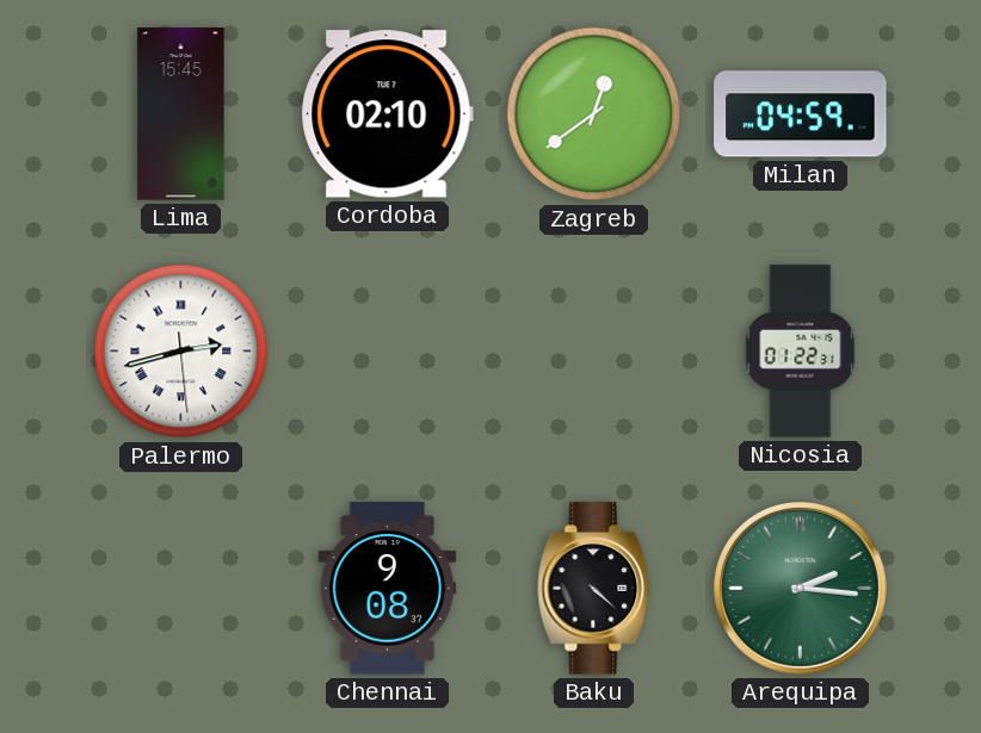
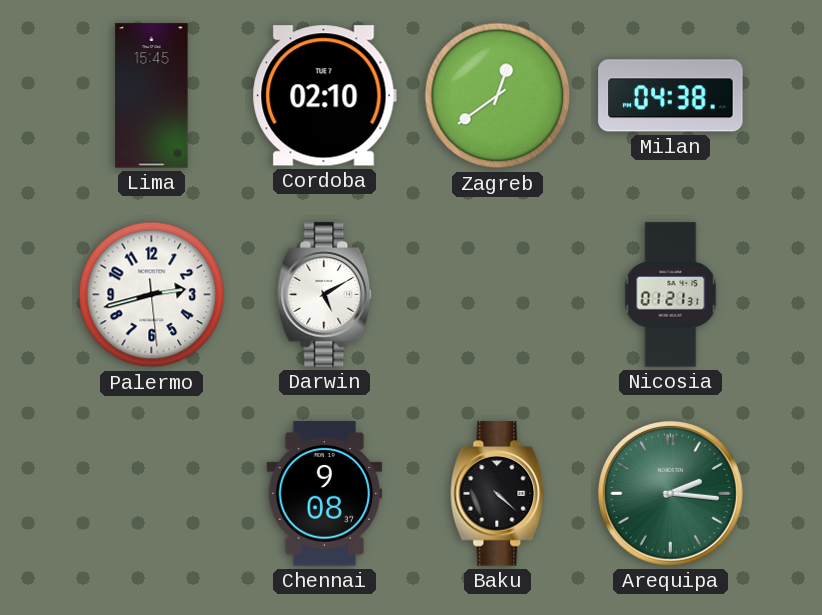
Milan: 04:59 -> 04:38
Palermo numerals: Roman -> Arabic
Darwin: none -> 5:10
Nicosia: 01:22 -> 01:21
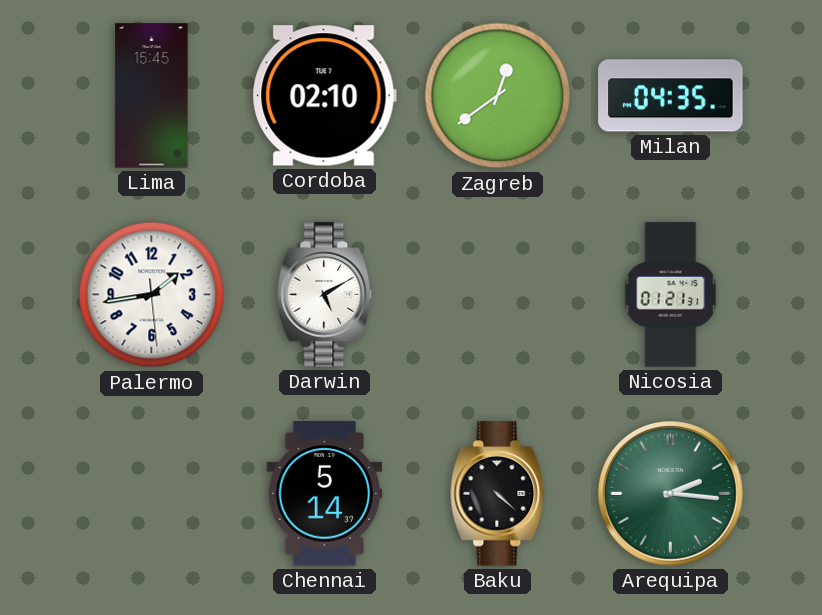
Milan: 04:38 -> 04:35
Palermo: 2:42 -> 1:43
Chennai: 9:08 -> 5:14
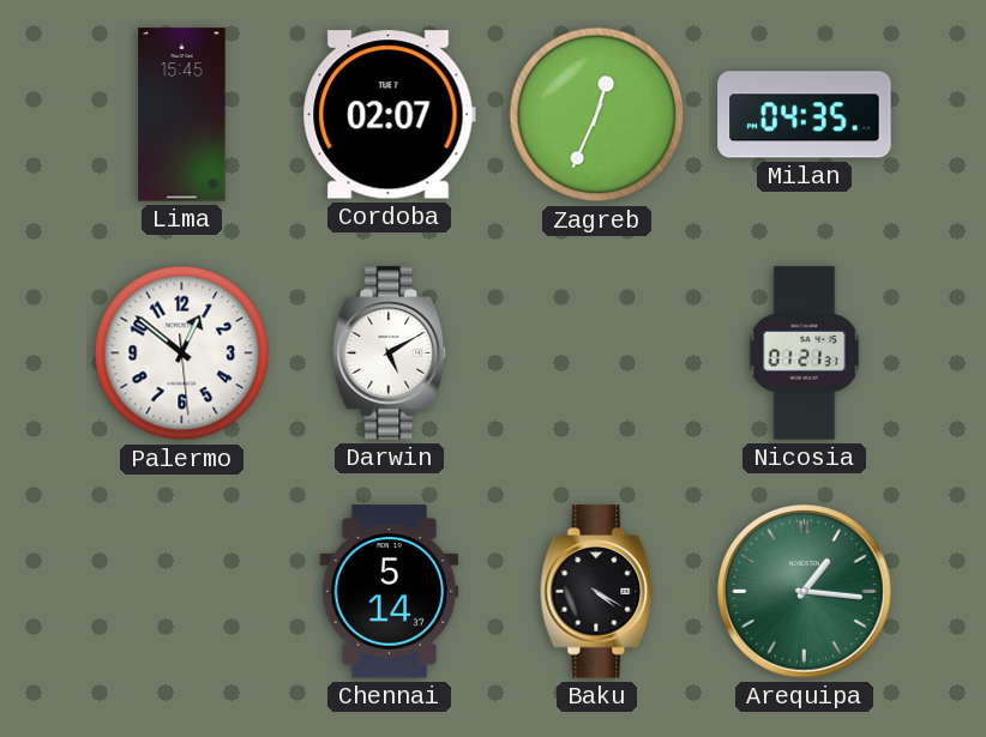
Cordoba: 02:10 -> 02:07
Zagreb: 12:39 -> 12:34
Palermo: 1:43 -> 12:51
Baku: 4:22 -> 4:20
Arequipa: 2:16 -> 1:16
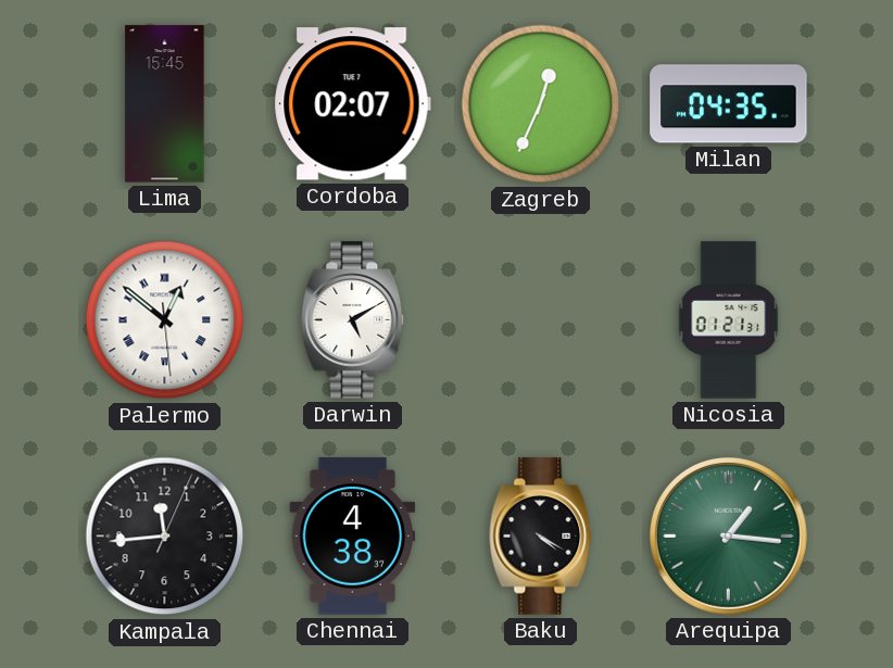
Palermo numerals: Arabic -> Roman
Kampala: none -> 11:44
Chennai: 5:14 -> 4:38
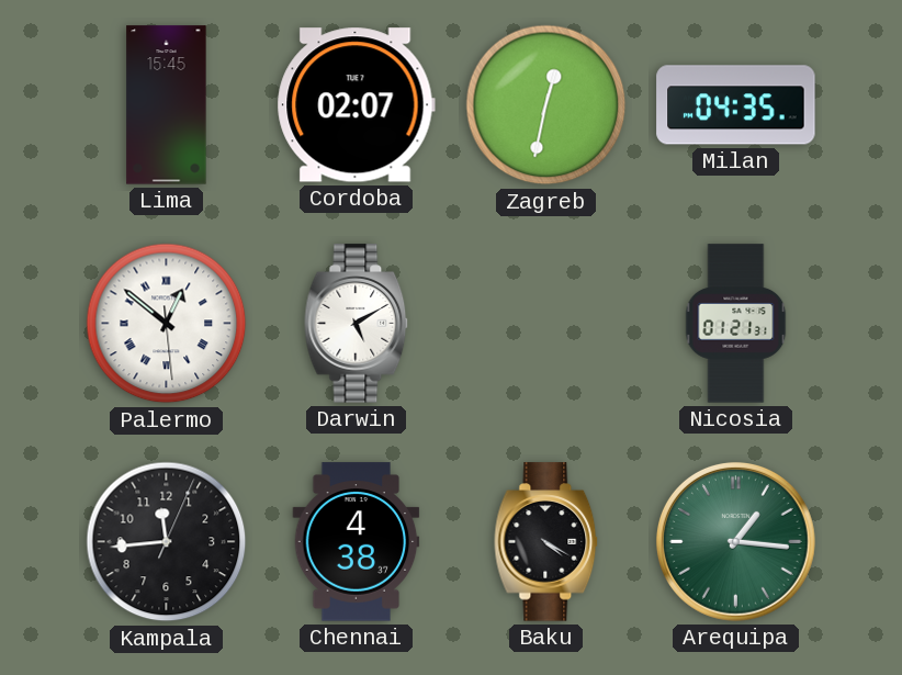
Zagreb: 12:34 -> 12:32
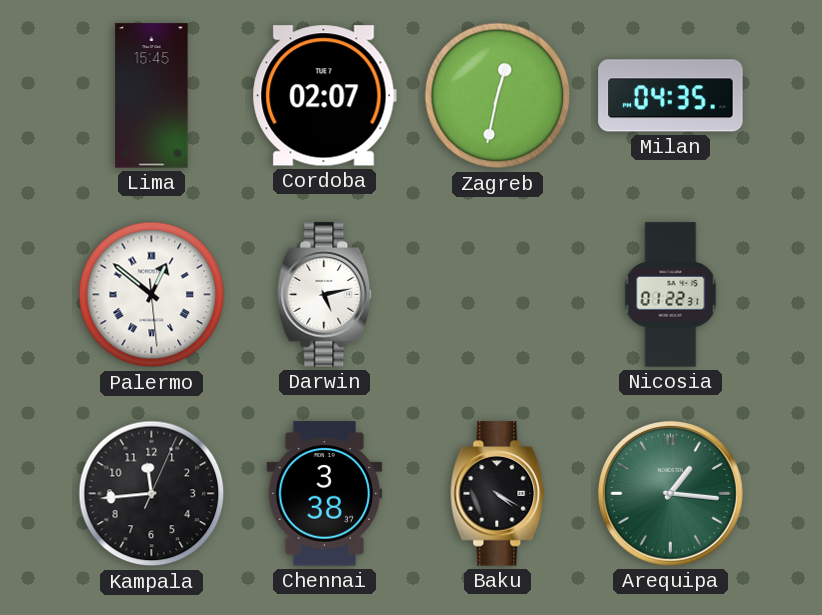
Darwin: 5:10 -> 5:13
Nicosia: 01:21 -> 01:22
Chennai: 4:38 -> 3:38
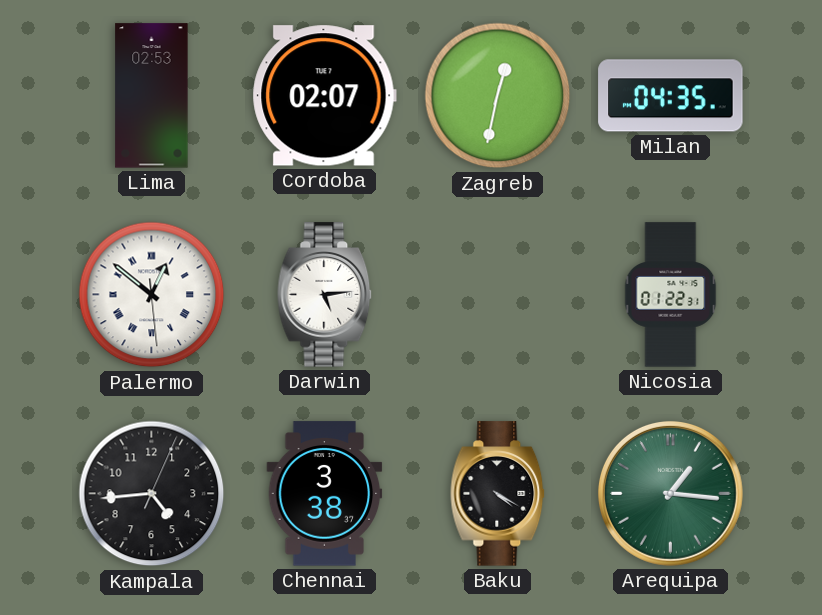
Lima: 15:45 -> 02:53
Darwin: 5:13 -> 5:14
Kampala: 11:44 -> 4:44
